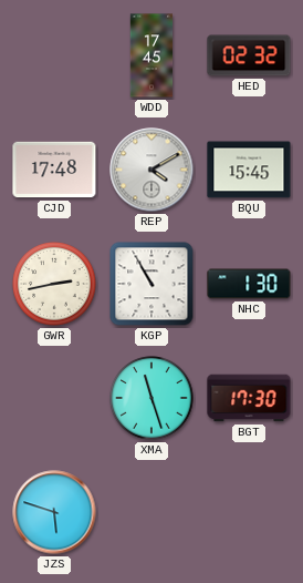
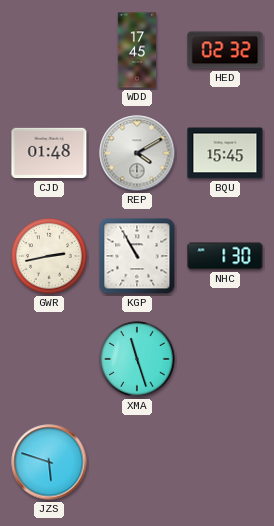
CJD: 17:48 -> 01:48
BGT: 17:30 -> none
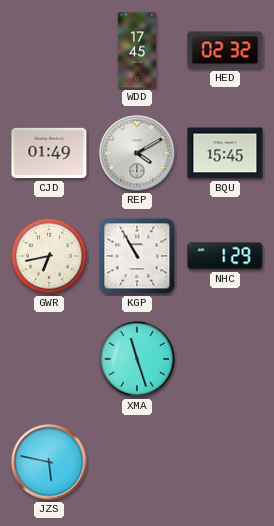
CJD: 01:48 -> 01:49
GWR: 2:43 -> 6:43
NHC: 1:30 -> 1:29
JZS: 5:48 -> 5:47
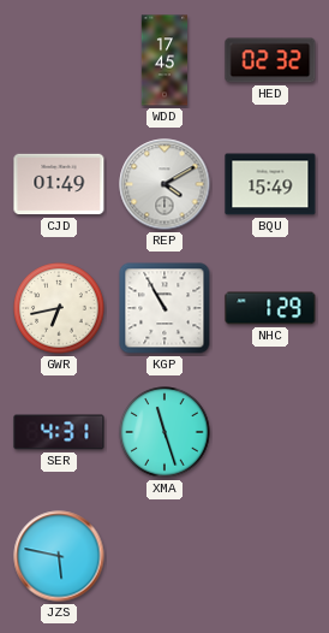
BQU: 15:45 -> 15:49
SER: none -> 4:31
